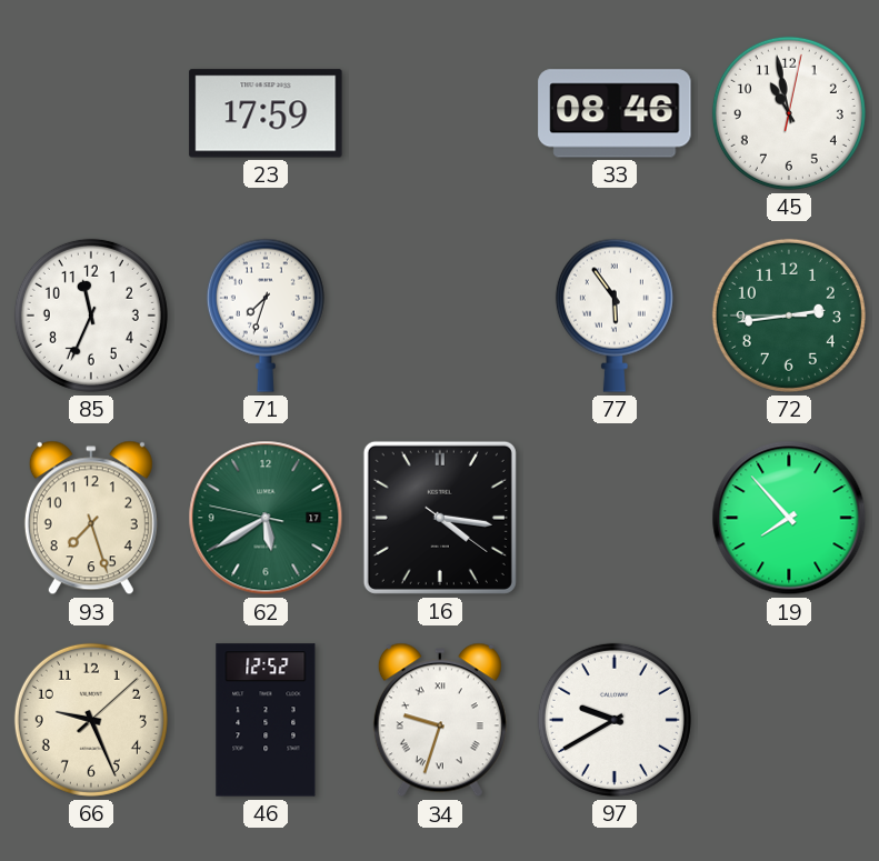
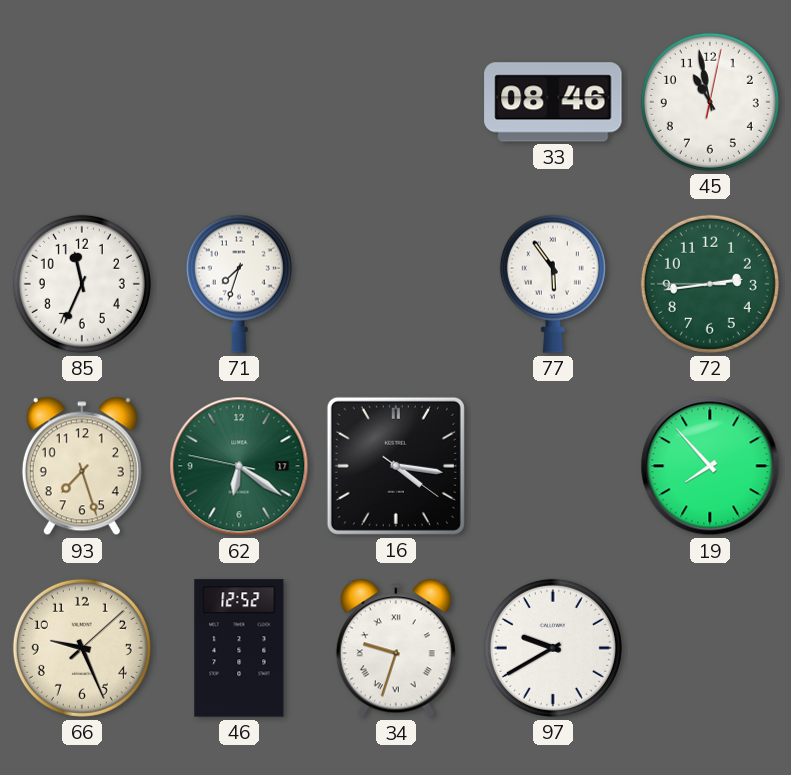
23: 17:59 -> none
62: 5:39 -> 6:20
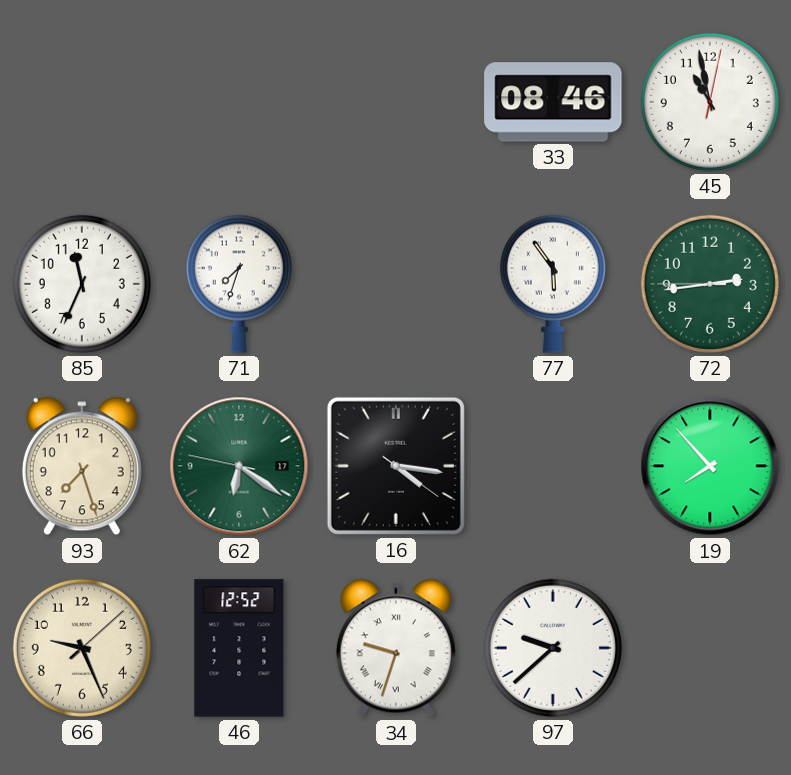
97: 9:40 -> 9:38
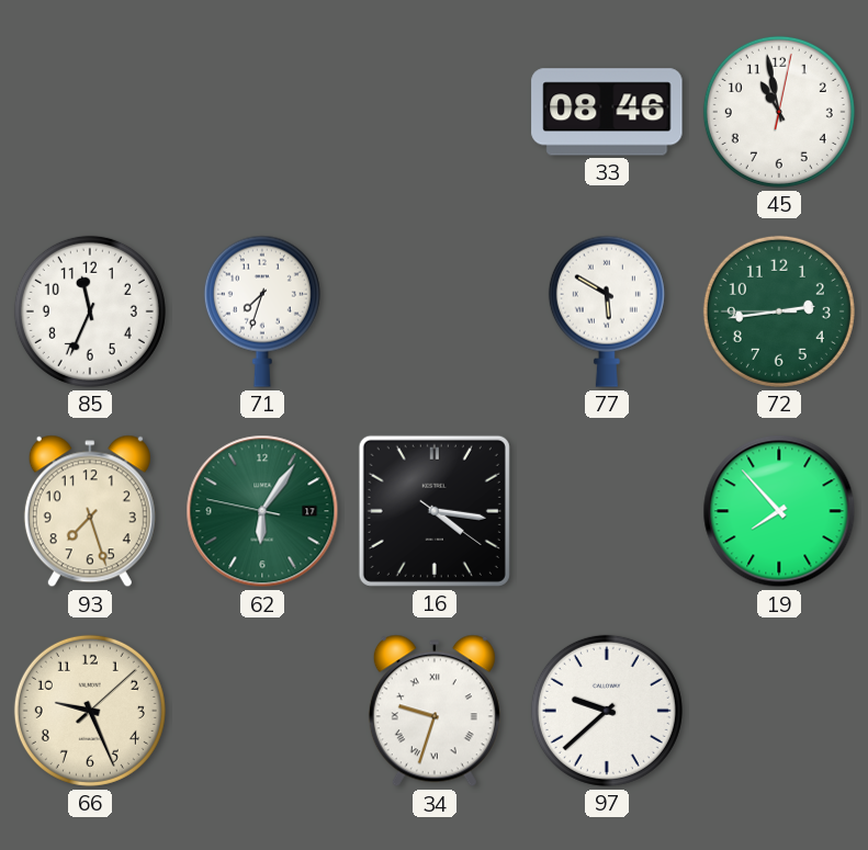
77: 5:54 -> 5:50
62: 6:20 -> 6:05
46: 12:52 -> none
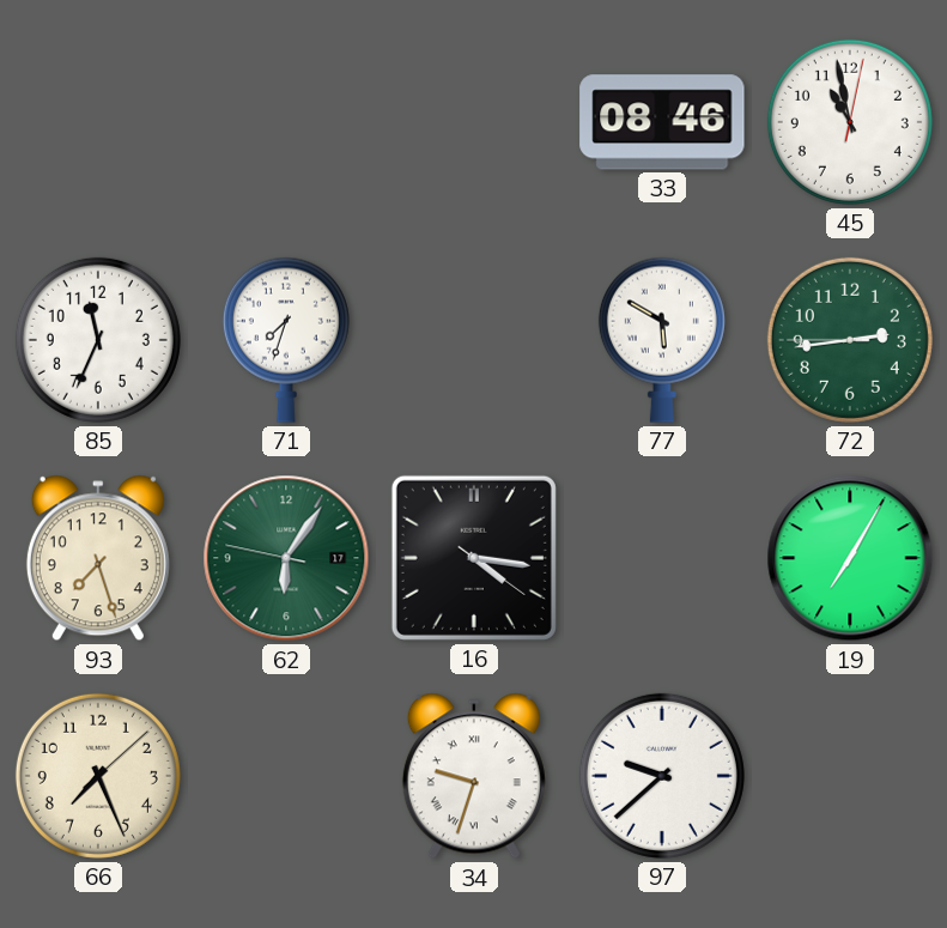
19: 7:53 -> 7:05
66: 9:26 -> 7:26
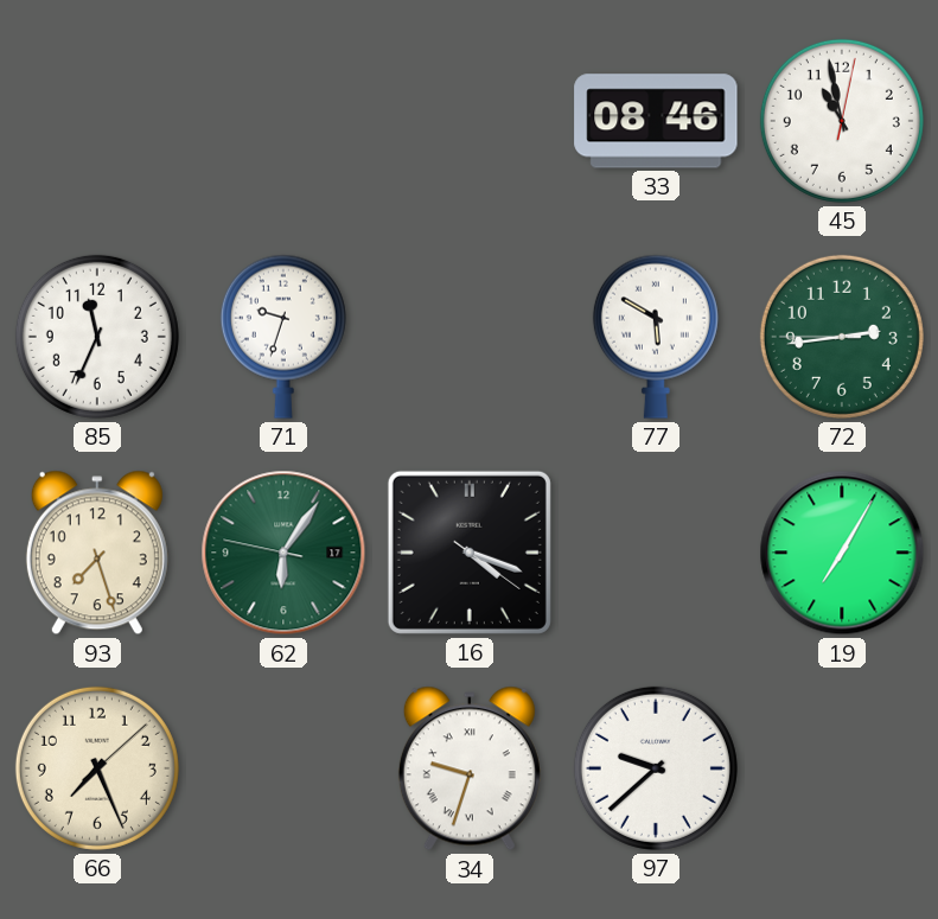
71: 7:33 -> 9:33
16: 4:16 -> 4:18
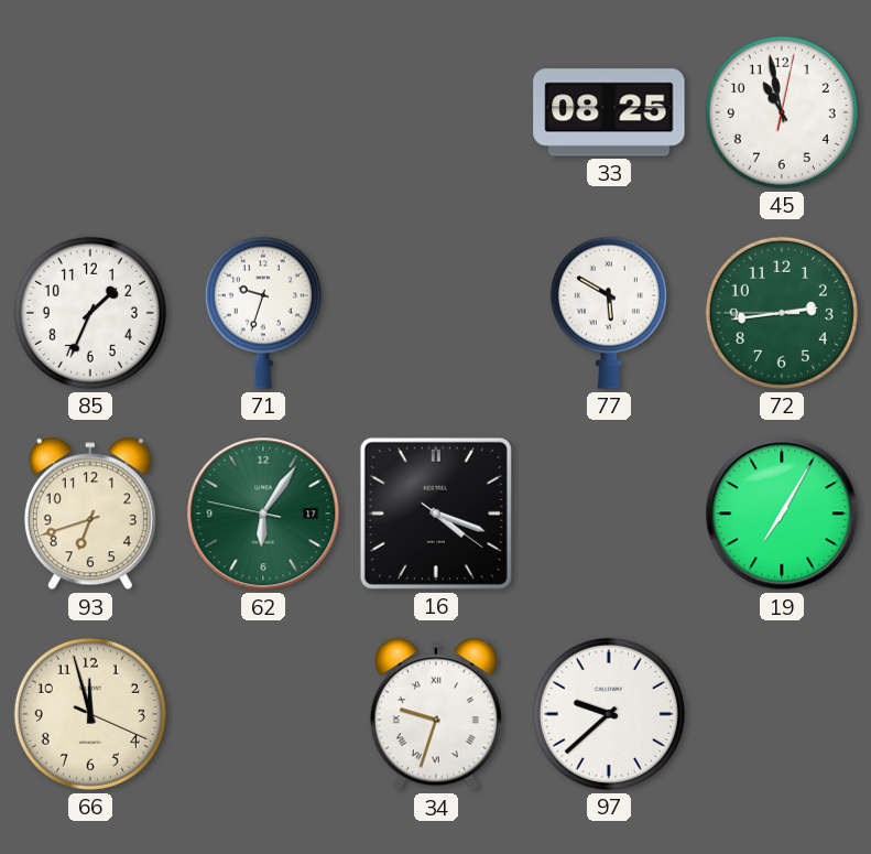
33: 08:46 -> 08:25
85: 11:34 -> 1:34
93: 7:27 -> 6:42
66: 7:26 -> 11:57
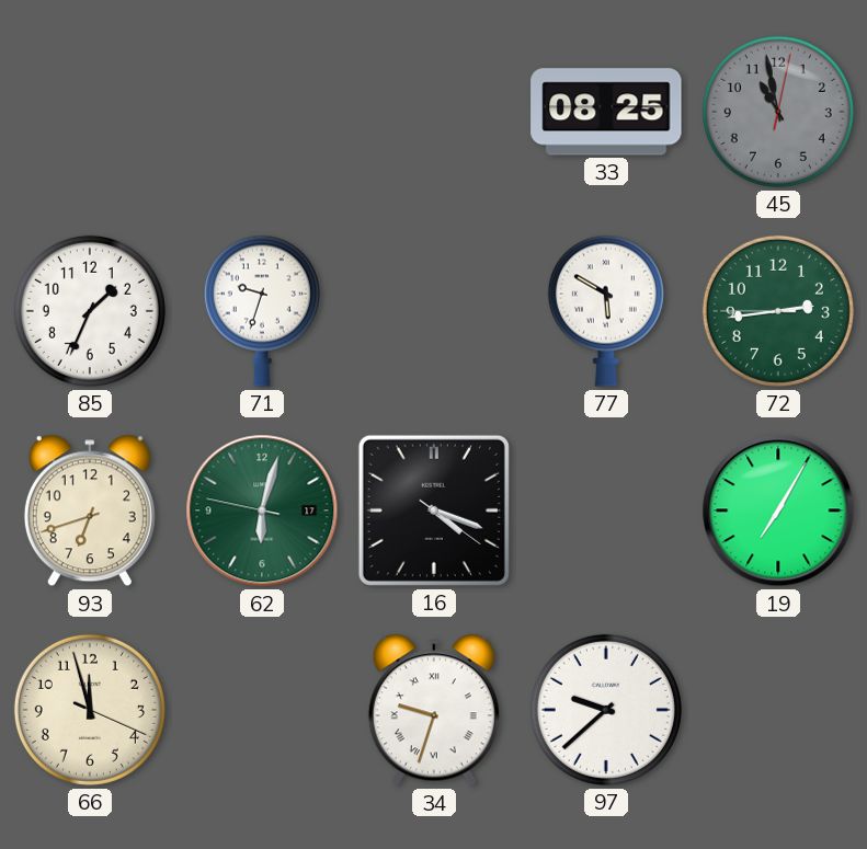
45 dial: white -> grey
62: 6:05 -> 6:02
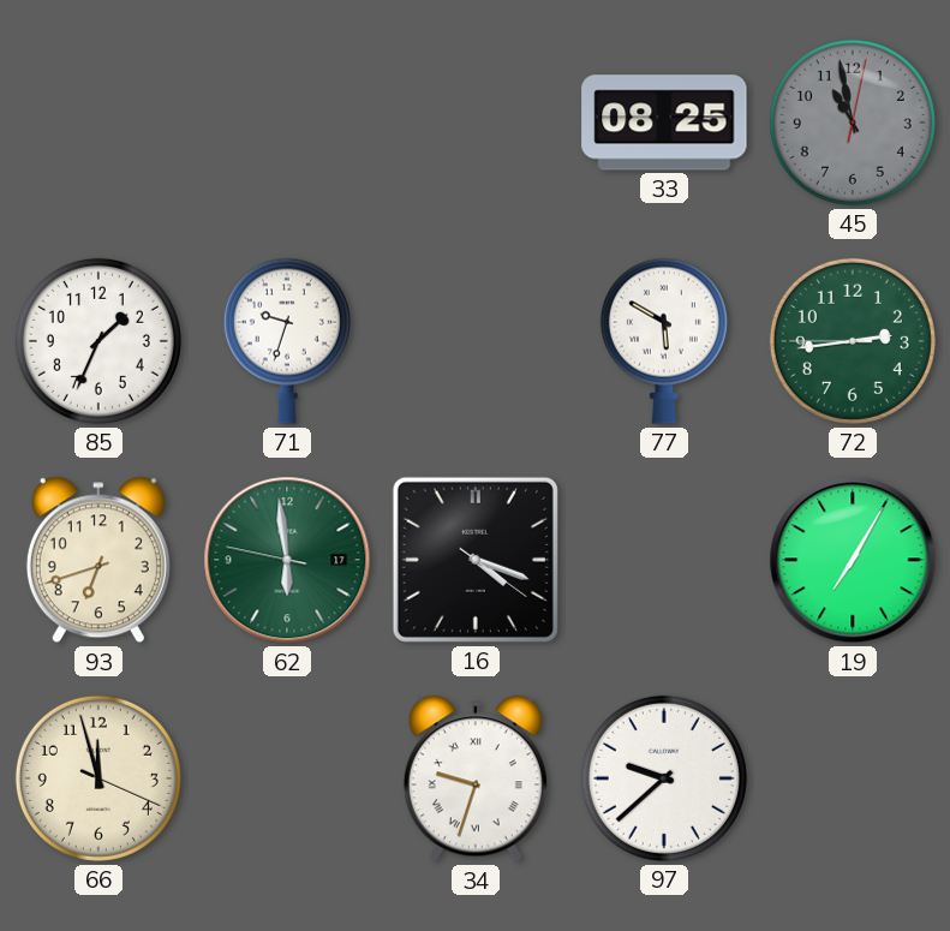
62: 6:02 -> 5:58
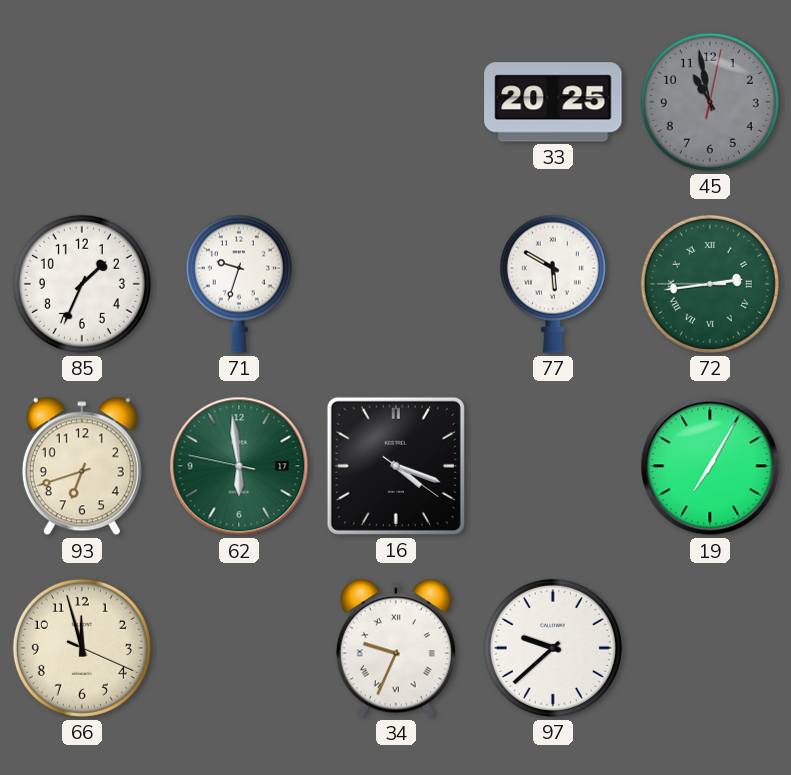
33: 08:25 -> 20:25
72 numerals: Arabic -> Roman
34: 9:33 -> 9:34
